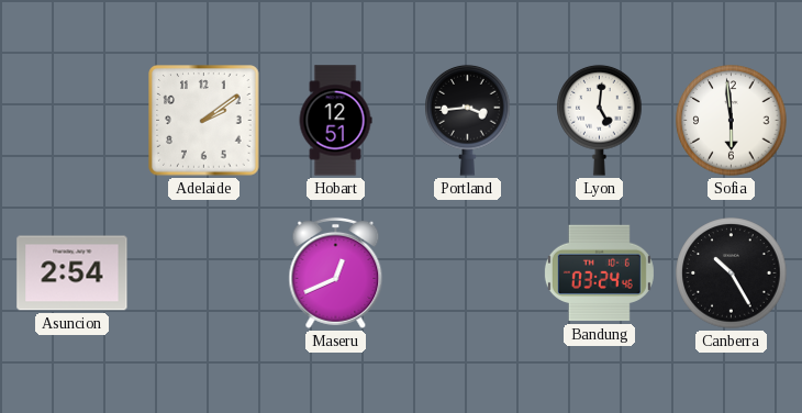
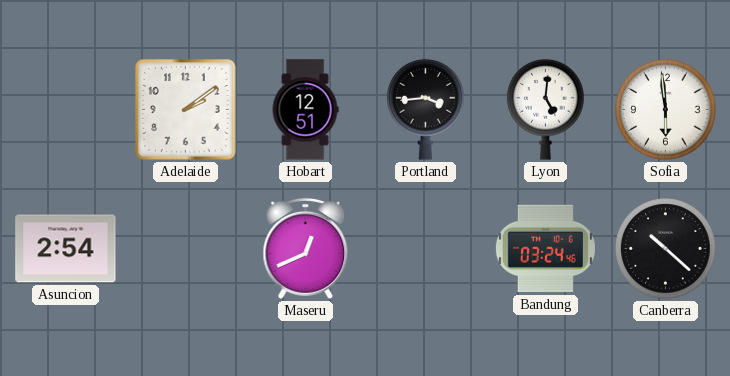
Canberra: 10:25 -> 10:22
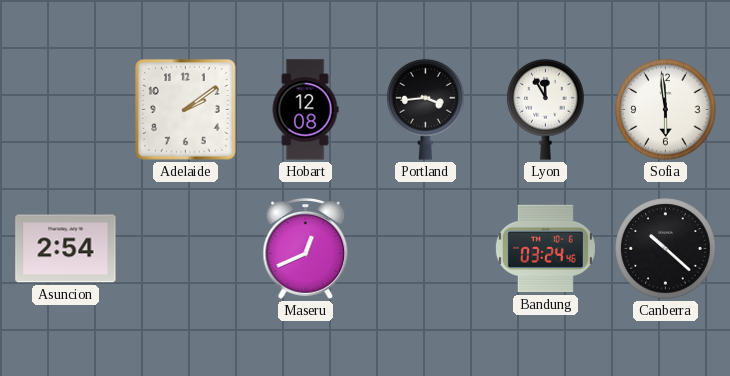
Hobart: 12:51 -> 12:08
Lyon: 5:01 -> 11:55
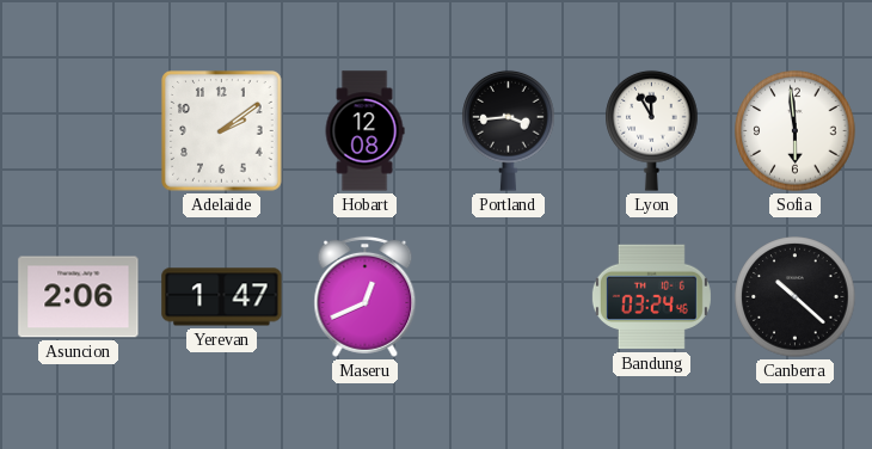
Asuncion: 2:54 -> 2:06
Yerevan: none -> 1:47
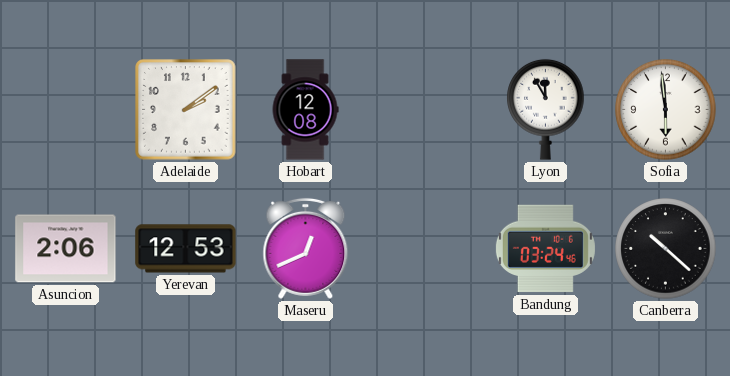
Portland: 3:44 -> none
Yerevan: 1:47 -> 12:53
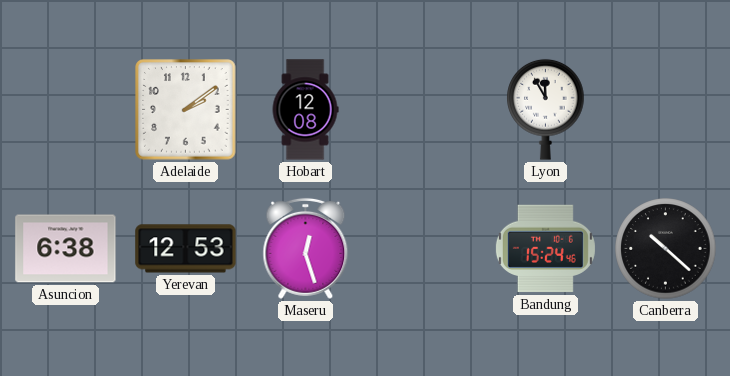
Sofia: 5:59 -> none
Asuncion: 2:06 -> 6:38
Maseru: 12:41 -> 12:27
Bandung: 03:24 -> 15:24
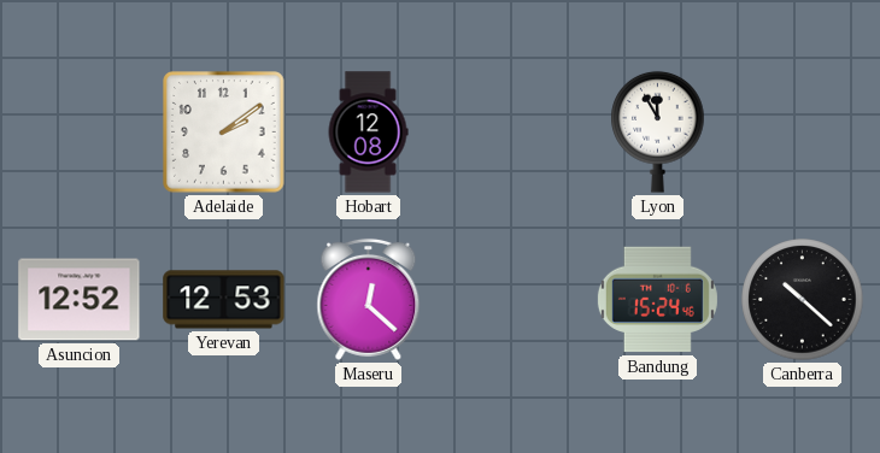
Asuncion: 6:38 -> 12:52
Maseru: 12:27 -> 12:22
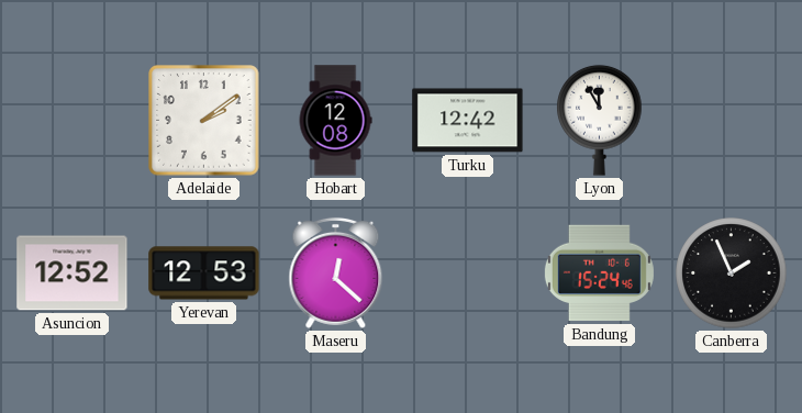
Turku: none -> 12:42
Canberra: 10:22 -> 1:56
